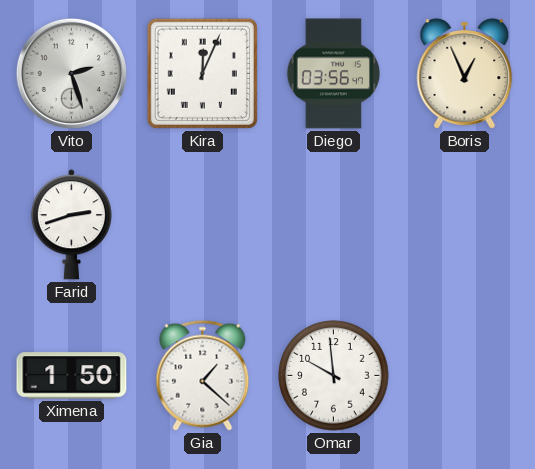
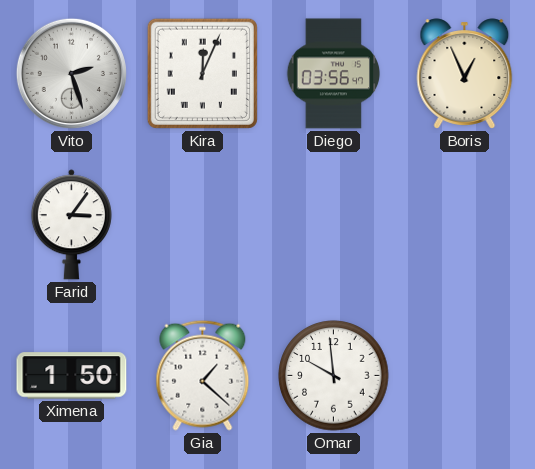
Farid: 2:42 -> 3:06
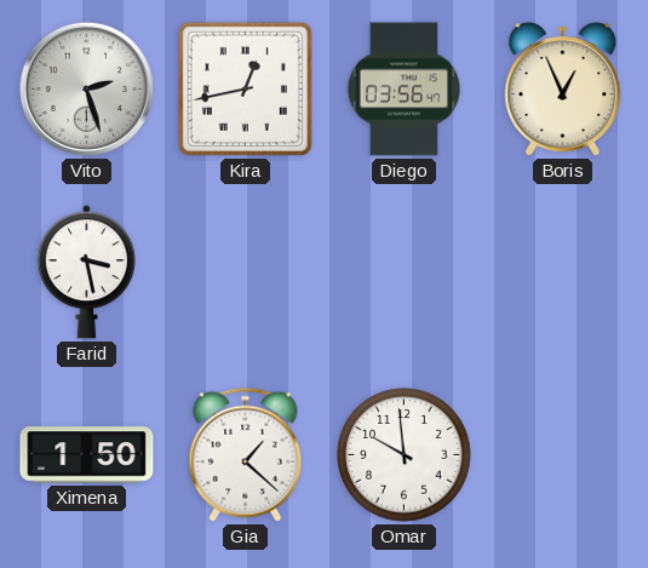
Kira: 12:04 -> 12:43
Farid: 3:06 -> 3:28
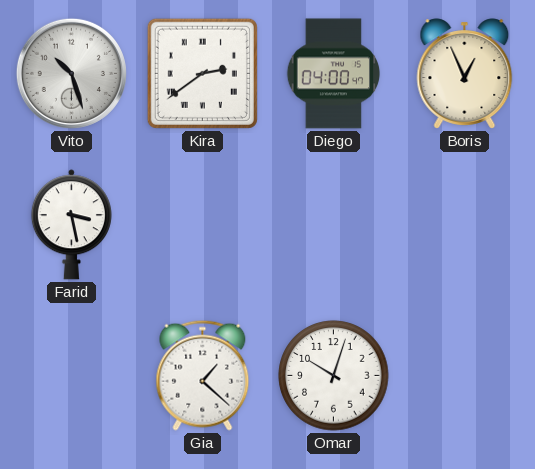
Vito: 2:27 -> 10:27
Kira: 12:43 -> 2:39
Diego: 03:56 -> 04:00
Ximena: 1:50 -> none
Omar: 9:59 -> 10:03
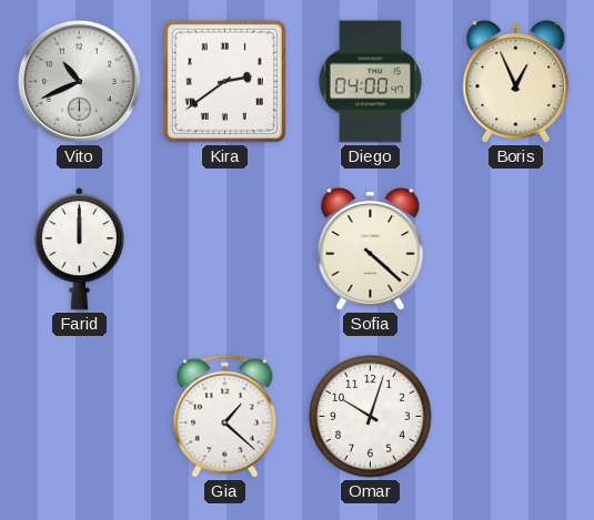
Vito: 10:27 -> 10:41
Farid: 3:28 -> 12:00
Sofia: none -> 4:22
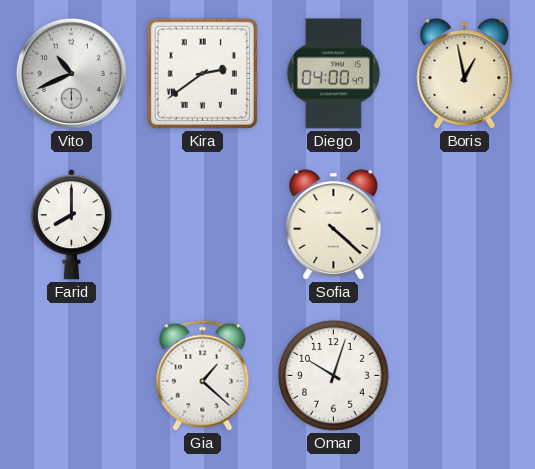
Boris: 12:56 -> 12:58
Farid: 12:00 -> 8:00
